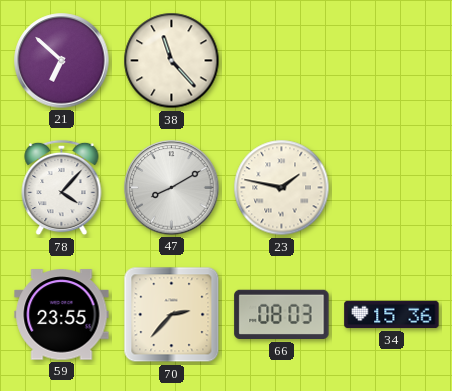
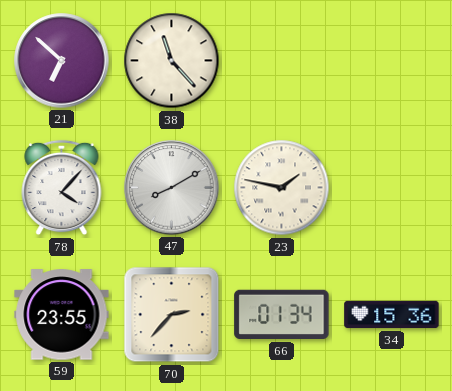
66: 08:03 -> 01:34
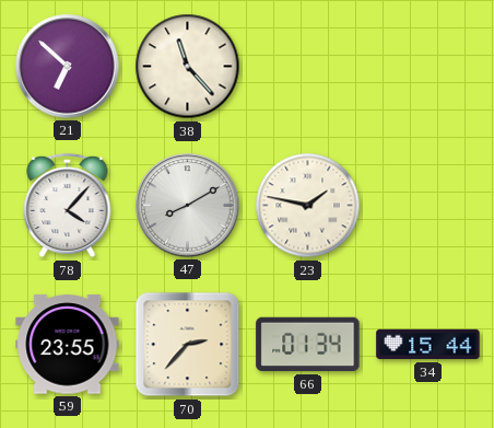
34: 15:36 -> 15:44
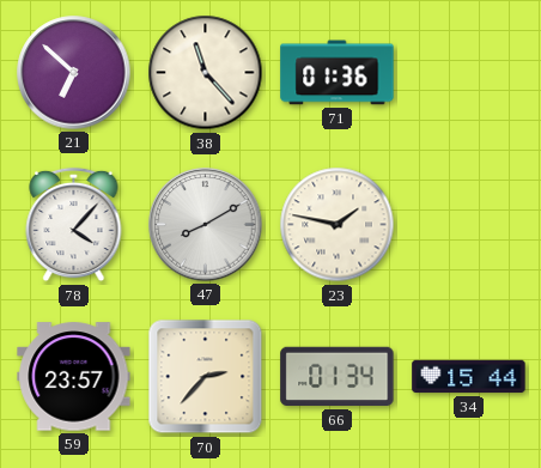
71: none -> 01:36
59: 23:55 -> 23:57
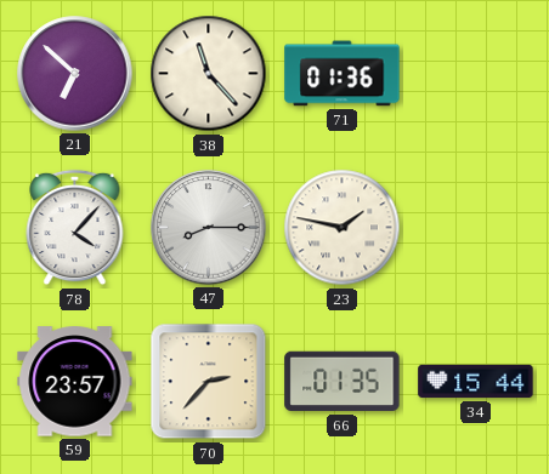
47: 8:10 -> 8:15
66: 01:34 -> 01:35
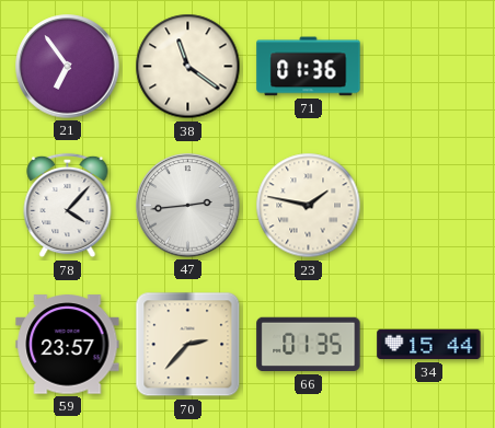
21: 6:52 -> 6:54
38: 11:23 -> 11:21
47: 8:15 -> 2:44
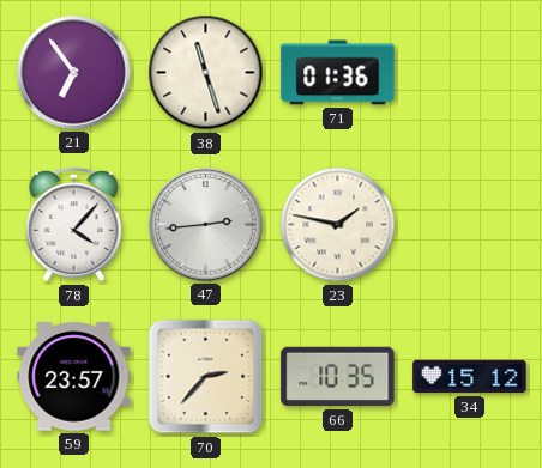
38: 11:21 -> 11:27
66: 01:35 -> 10:35
34: 15:44 -> 15:12
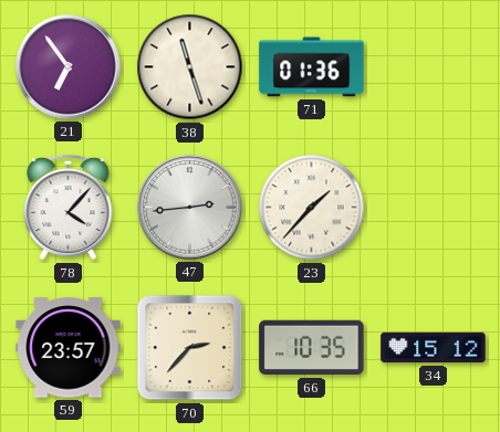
23: 1:47 -> 1:37
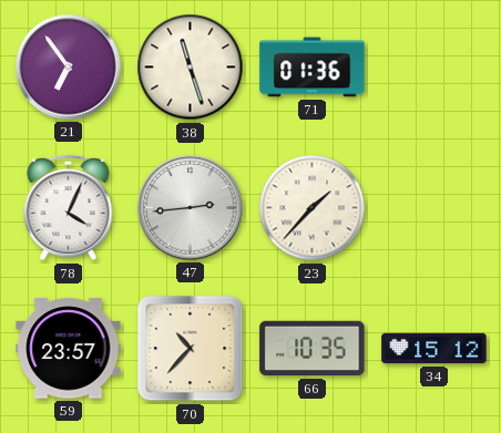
78: 4:07 -> 4:04
70: 2:37 -> 10:37
